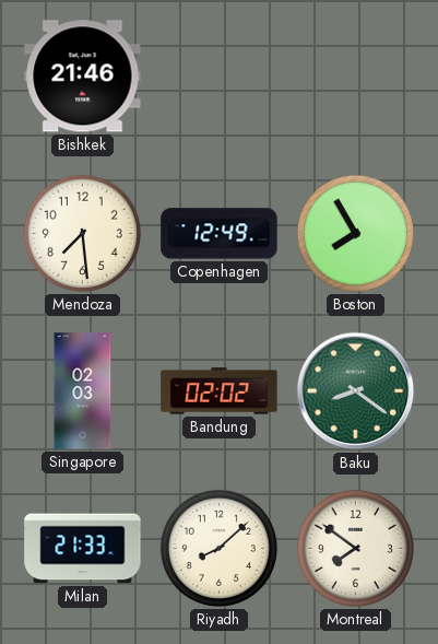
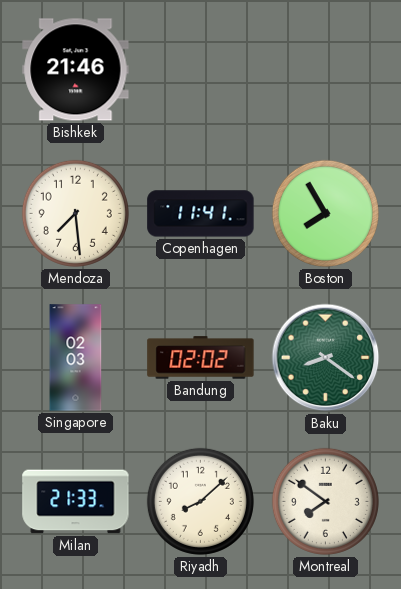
Copenhagen: 12:49 -> 11:41
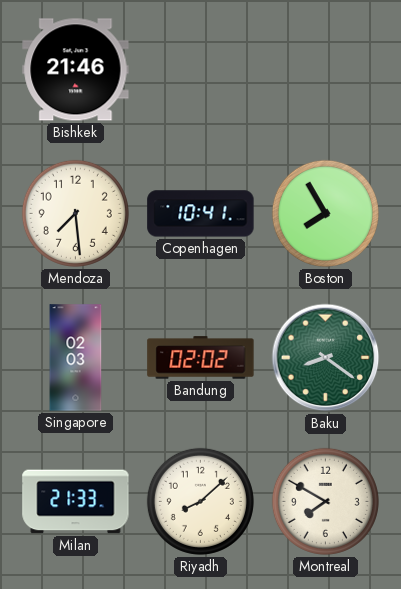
Copenhagen: 11:41 -> 10:41
Montreal: 7:51 -> 7:50
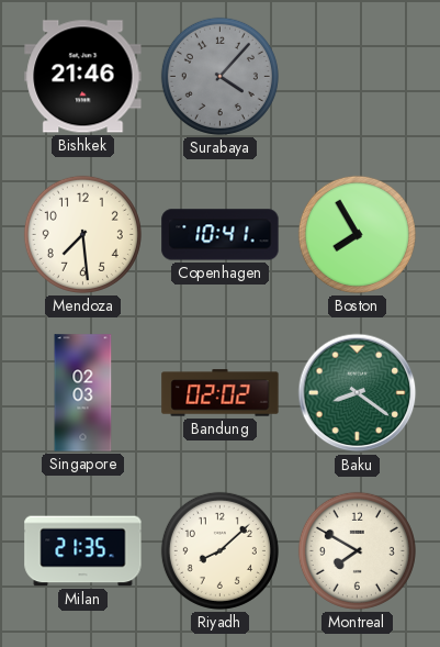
Surabaya: none -> 4:07
Milan: 21:33 -> 21:35
